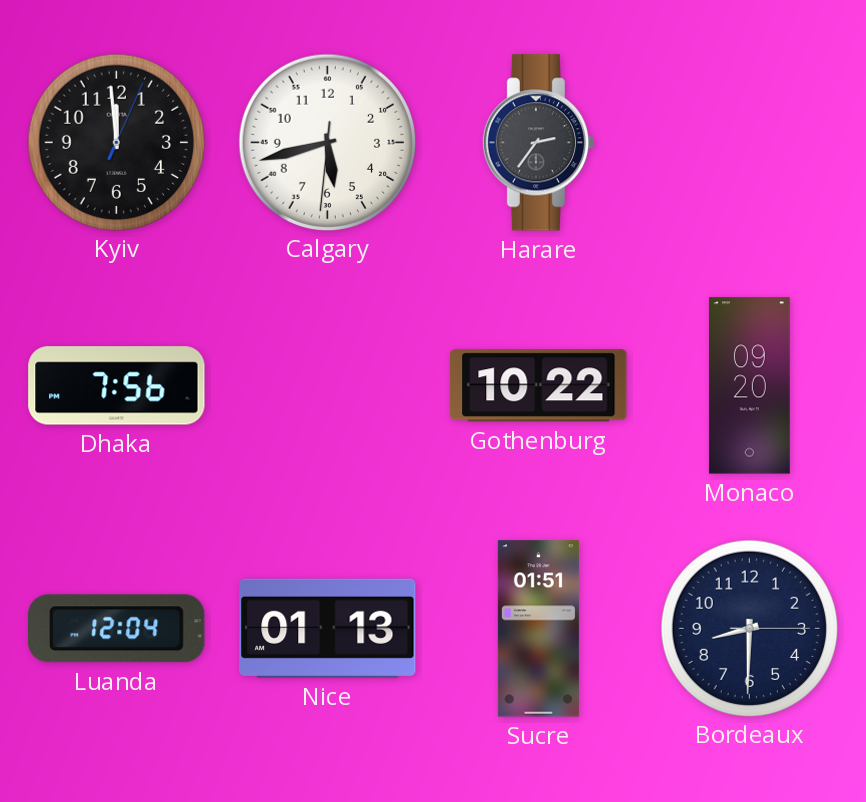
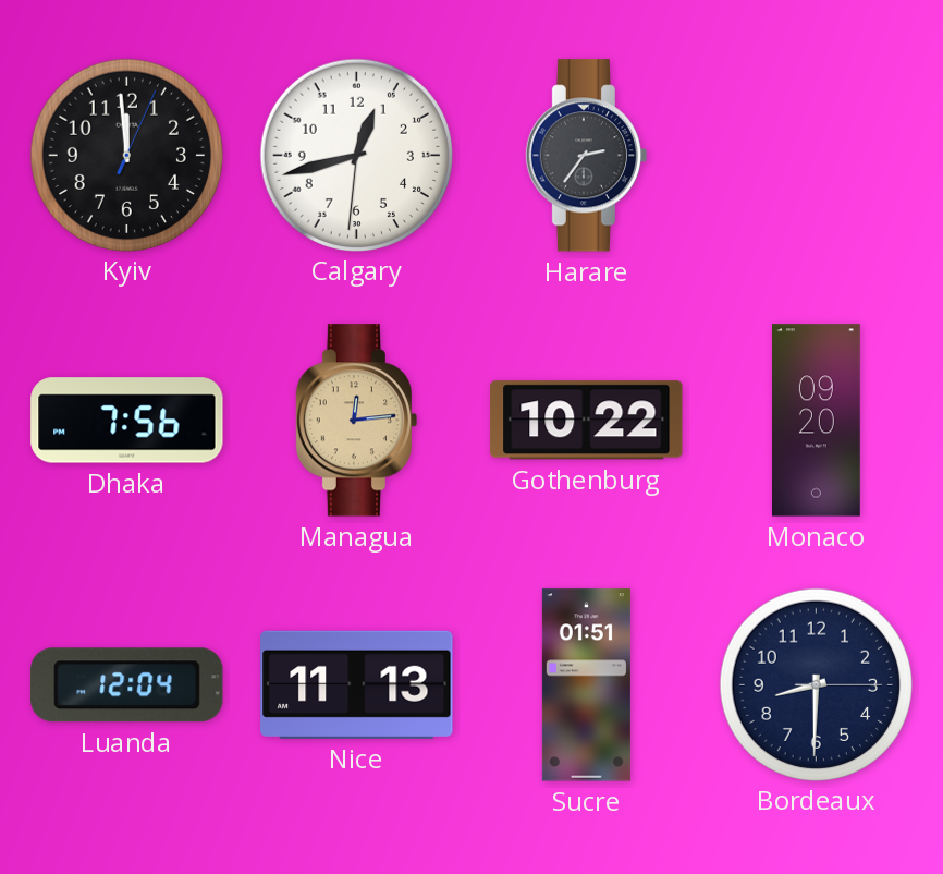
Calgary: 5:42 -> 12:42
Managua: none -> 12:14
Nice: 01:13 -> 11:13
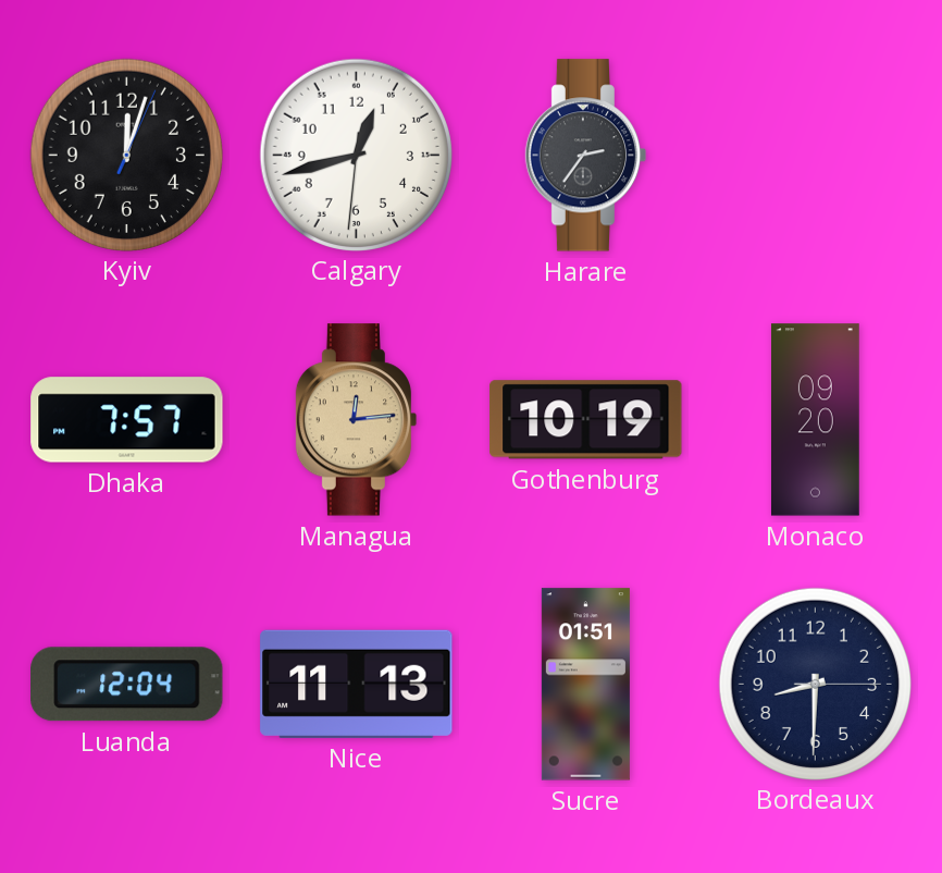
Kyiv: 11:59 -> 12:03
Dhaka: 7:56 -> 7:57
Gothenburg: 10:22 -> 10:19
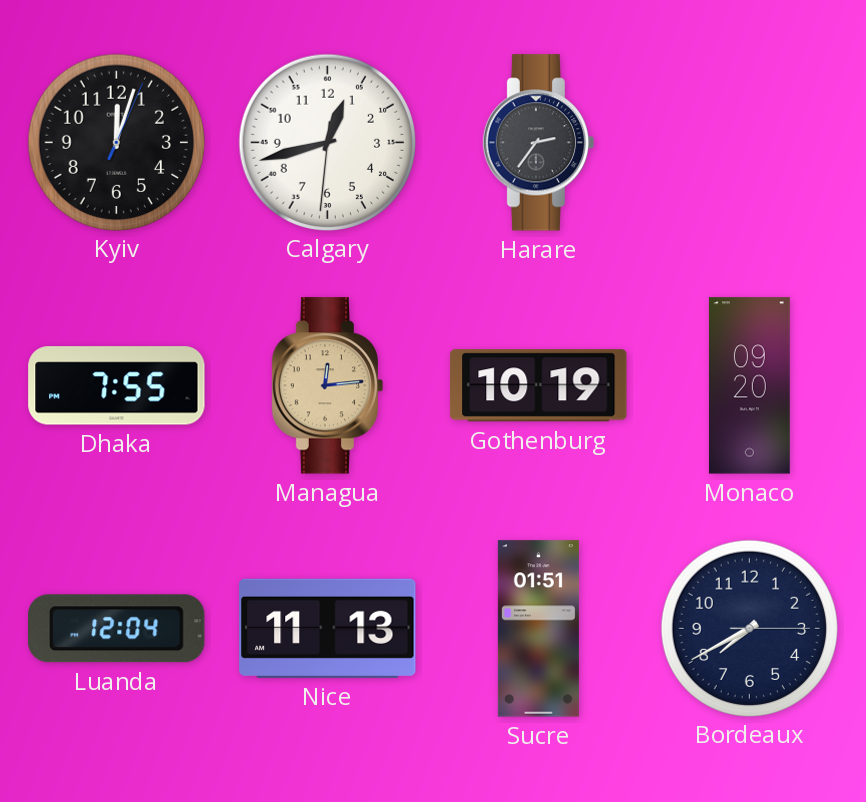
Dhaka: 7:57 -> 7:55
Bordeaux: 8:30 -> 7:40
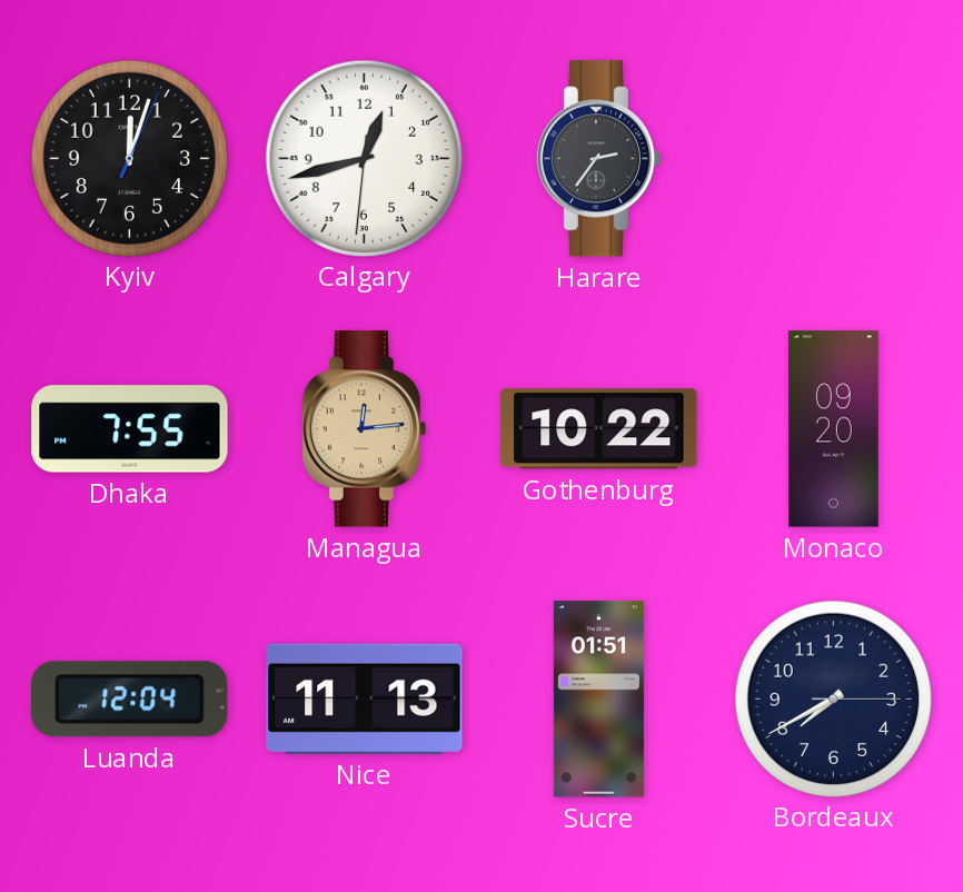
Gothenburg: 10:19 -> 10:22
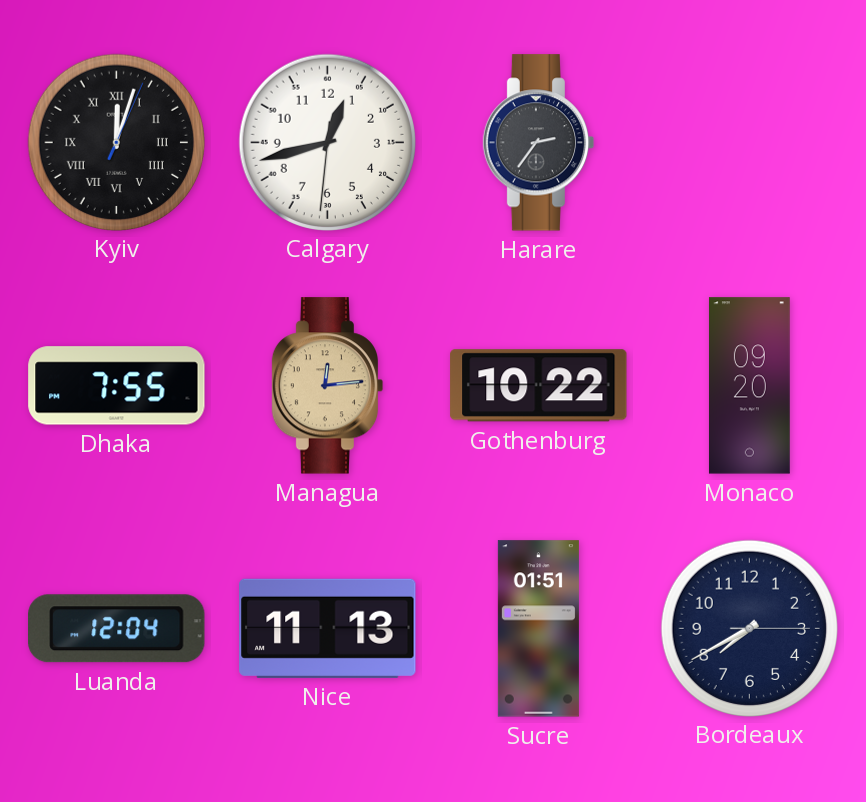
Kyiv numerals: Arabic -> Roman
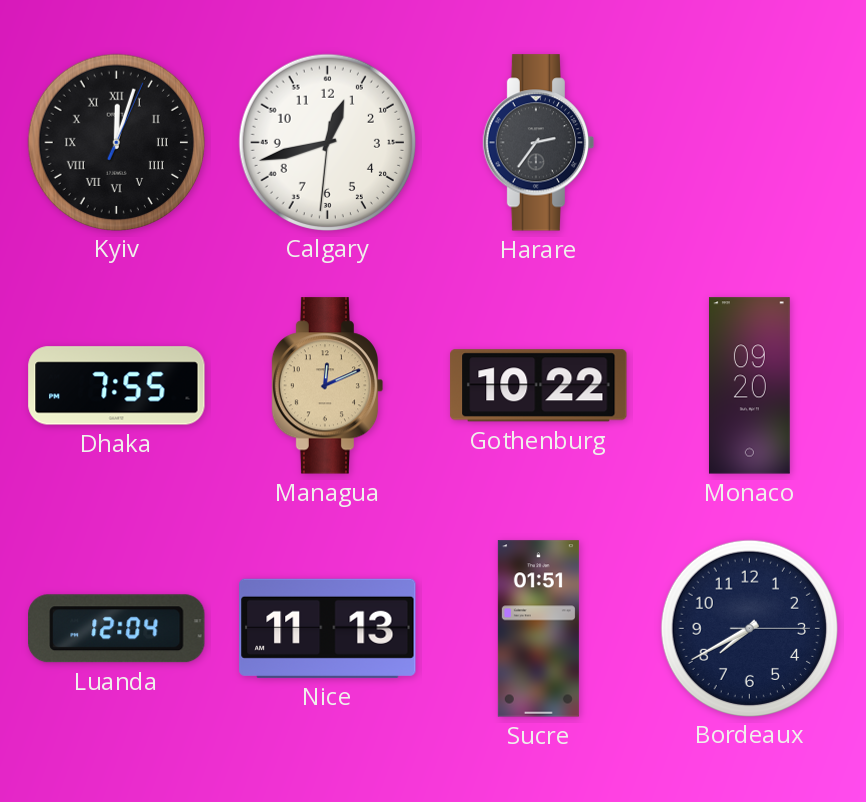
Managua: 12:14 -> 12:11
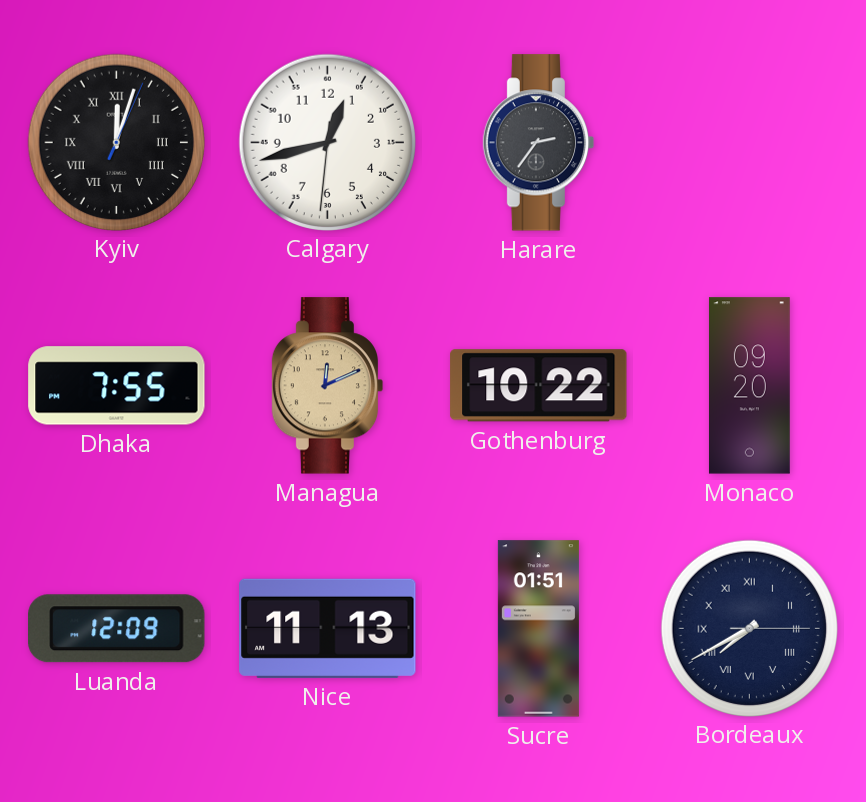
Luanda: 12:04 -> 12:09
Bordeaux numerals: Arabic -> Roman
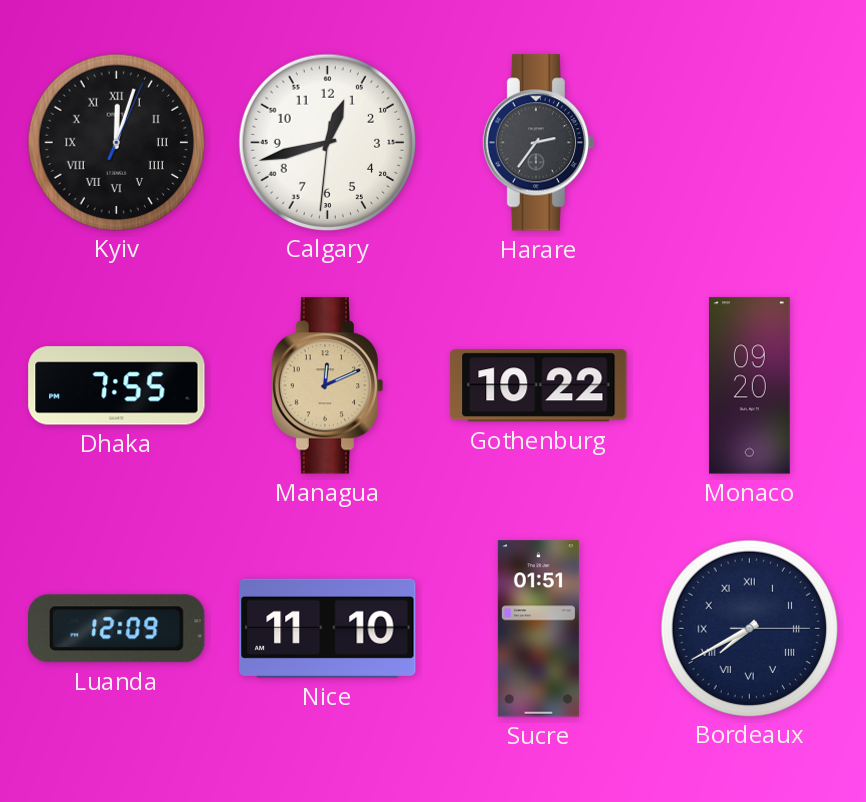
Nice: 11:13 -> 11:10
